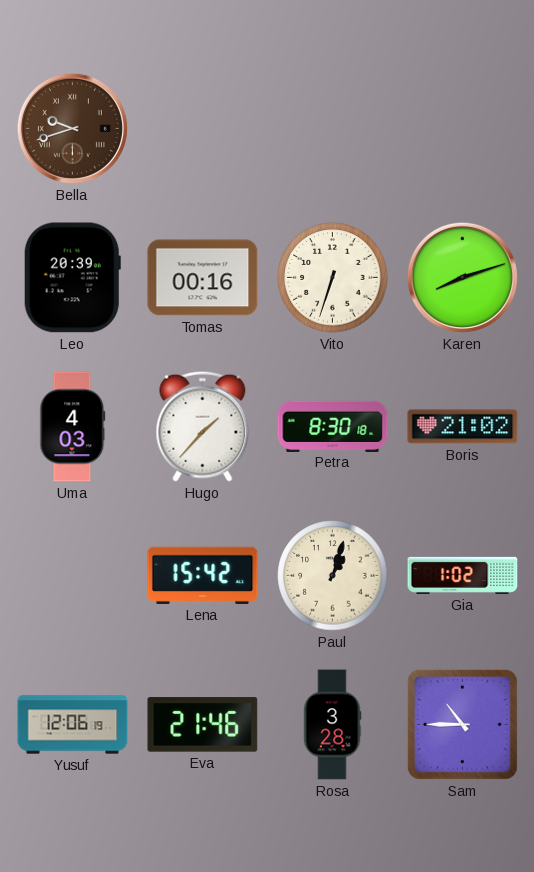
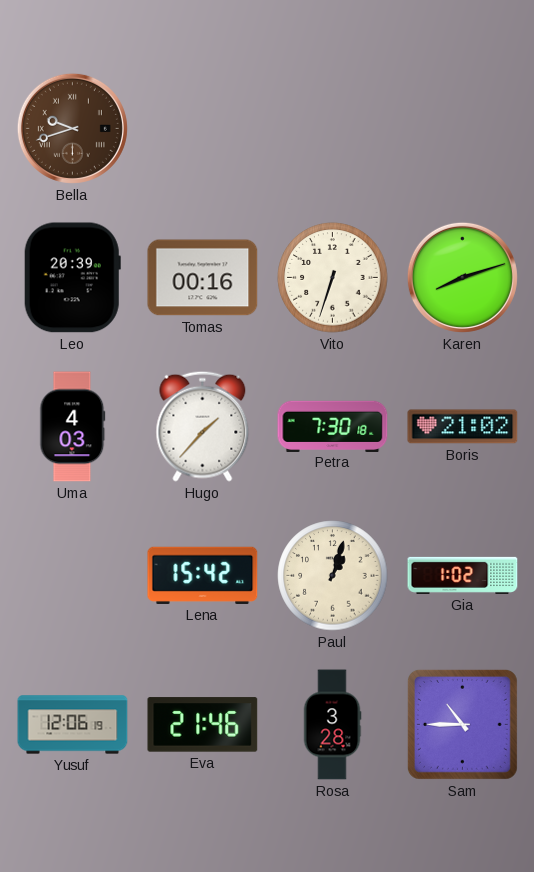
Petra: 8:30 -> 7:30
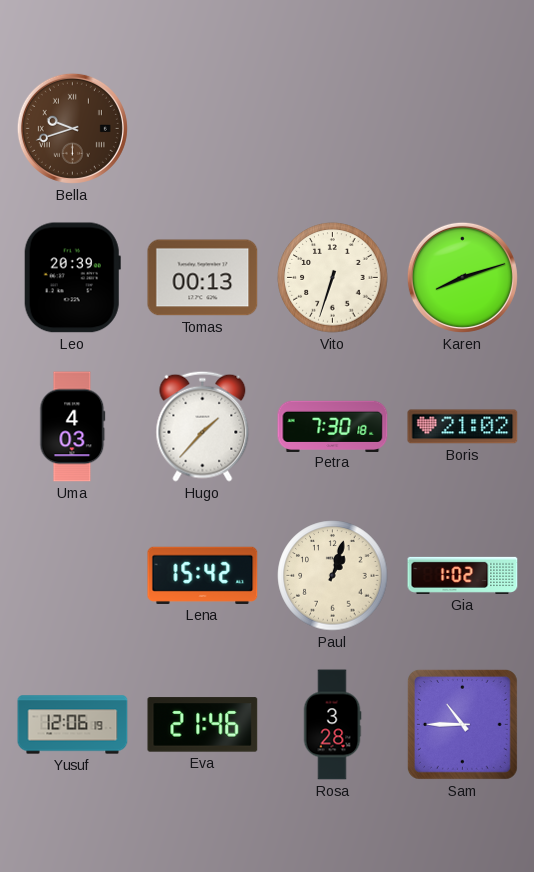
Tomas: 00:16 -> 00:13
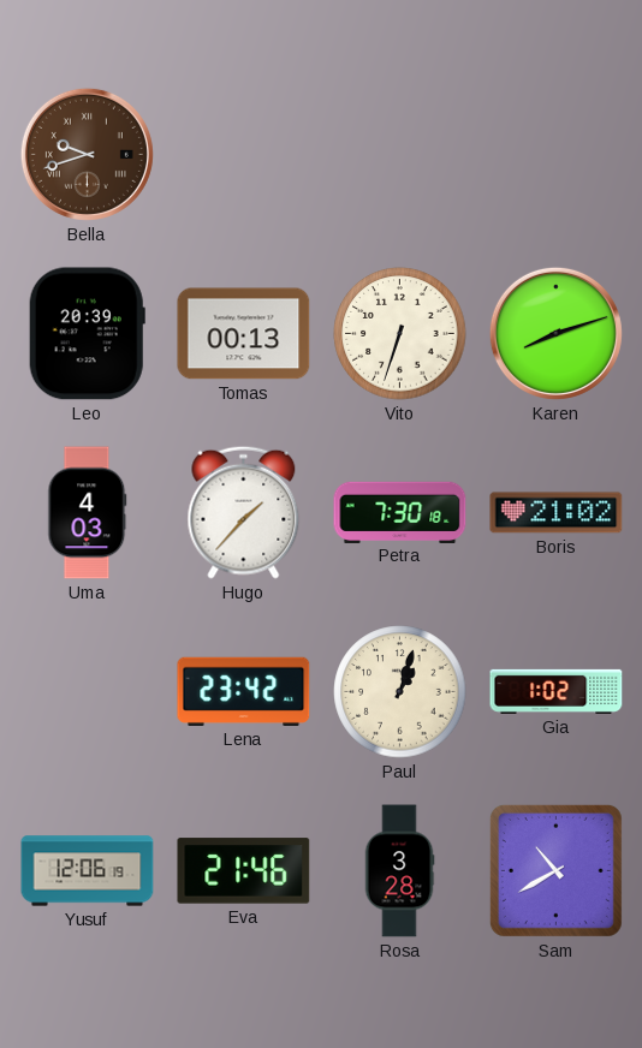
Lena: 15:42 -> 23:42
Sam: 10:45 -> 10:40
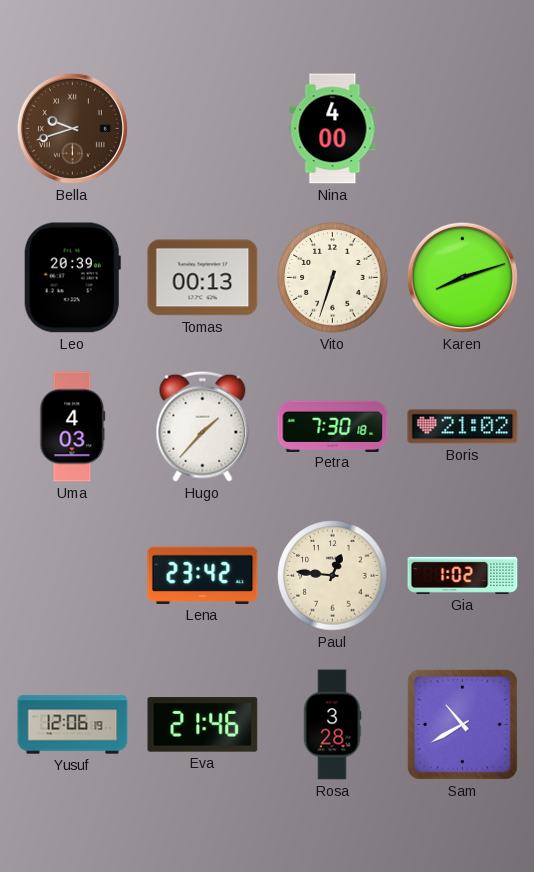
Nina: none -> 4:00
Paul: 1:03 -> 12:46
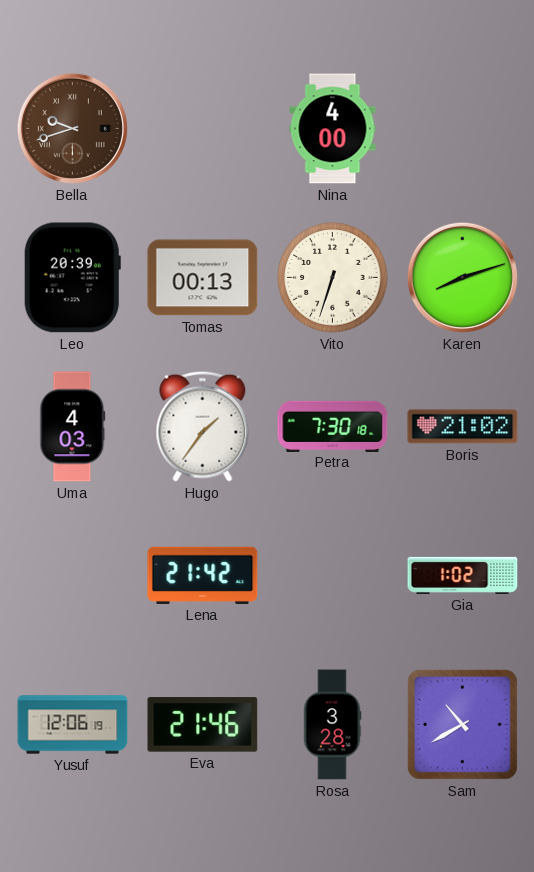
Hugo: 1:37 -> 1:36
Lena: 23:42 -> 21:42
Paul: 12:46 -> none
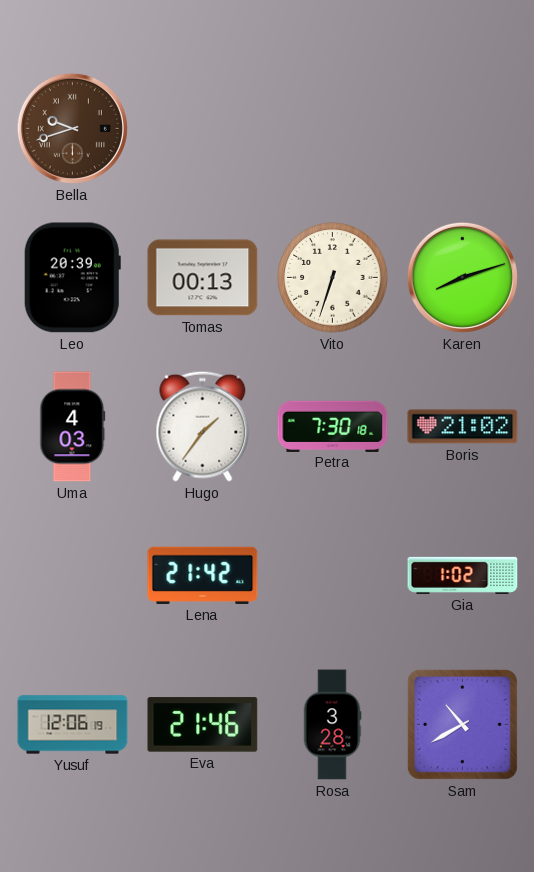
Nina: 4:00 -> none
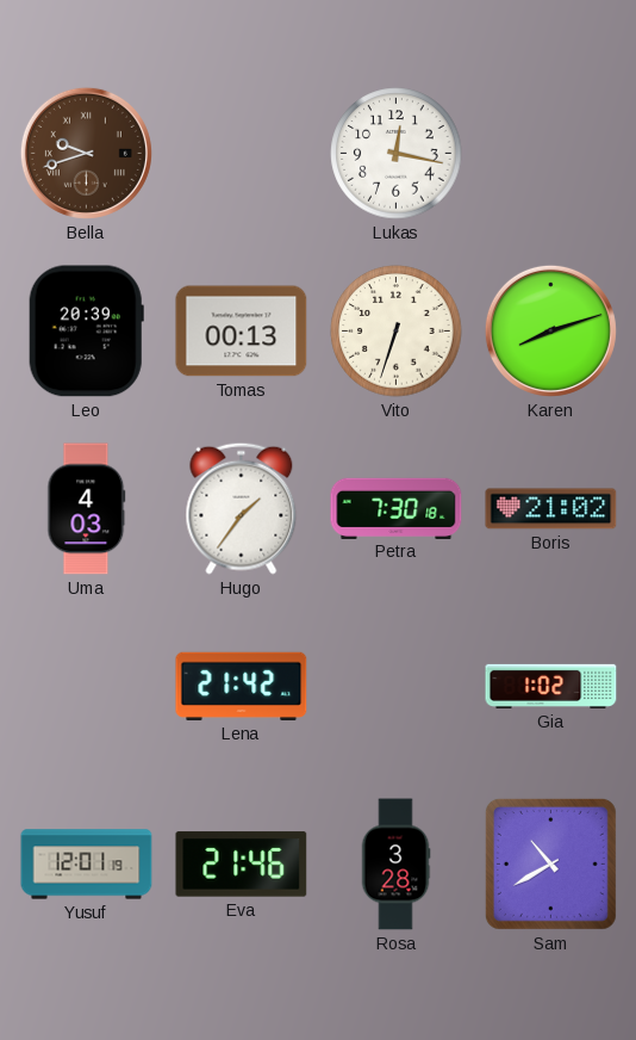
Lukas: none -> 12:17
Yusuf: 12:06 -> 12:01
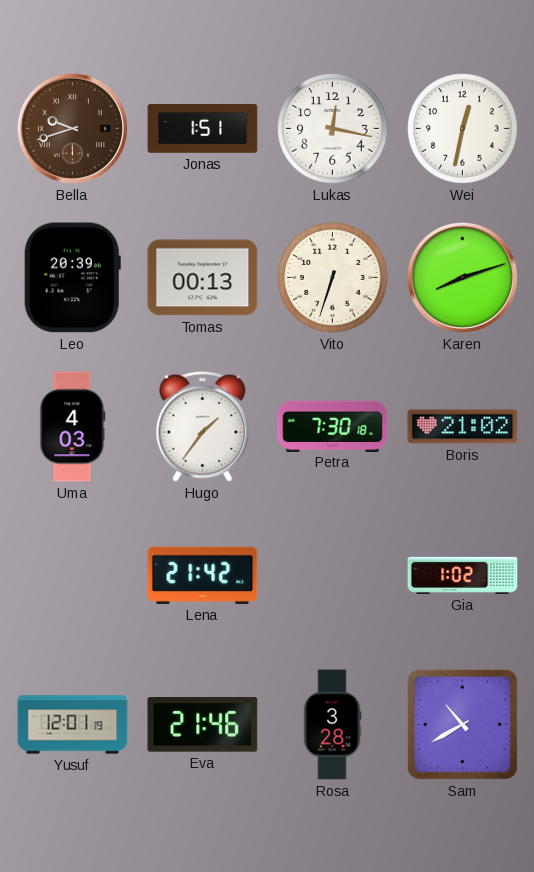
Jonas: none -> 1:51
Wei: none -> 12:32
